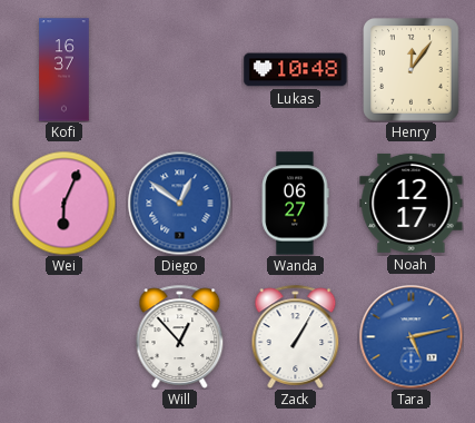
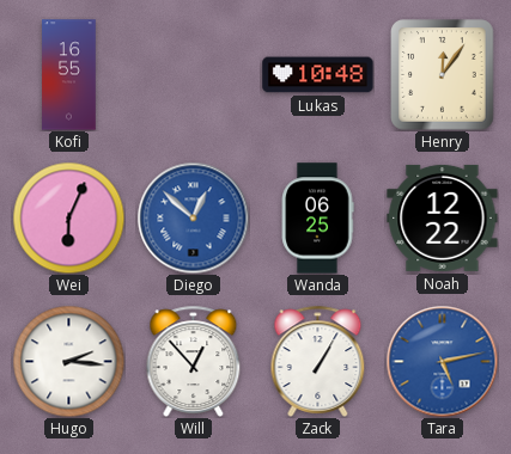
Kofi: 16:37 -> 16:55
Diego: 12:51 -> 12:52
Wanda: 06:27 -> 06:25
Noah: 12:17 -> 12:22
Hugo: none -> 2:16
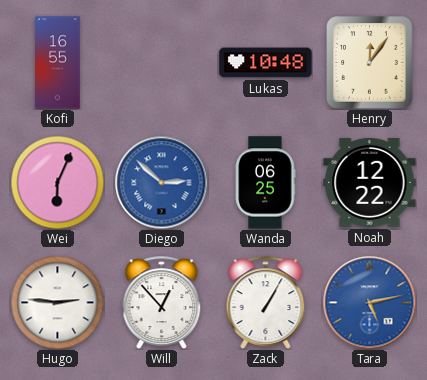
Diego: 12:52 -> 2:52
Hugo: 2:16 -> 2:46
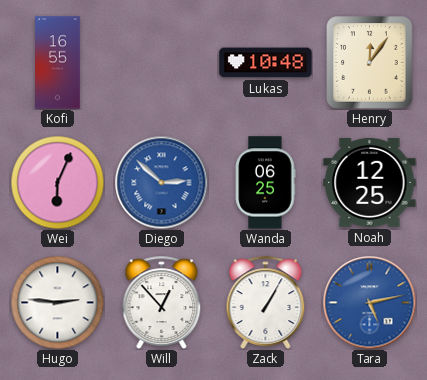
Noah: 12:22 -> 12:25
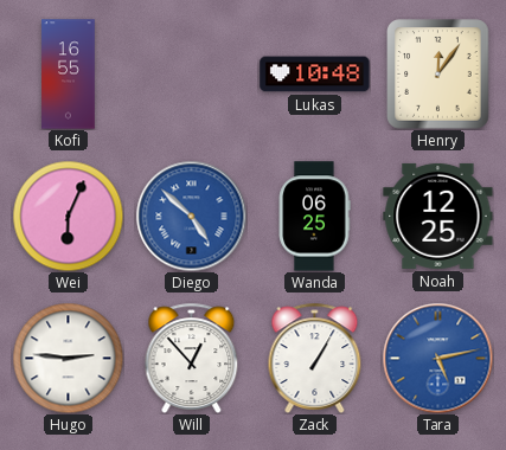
Diego: 2:52 -> 4:52
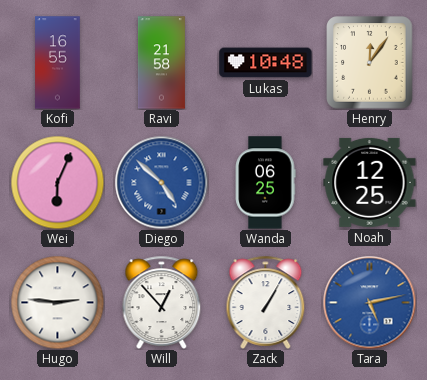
Ravi: none -> 21:58
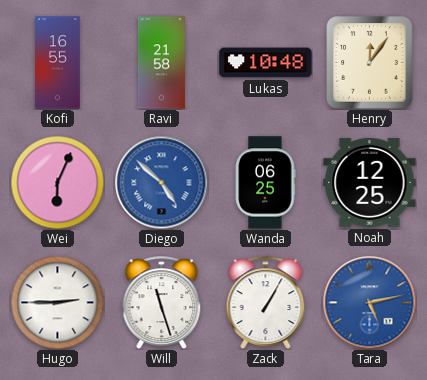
Hugo: 2:46 -> 2:45
Will: 12:53 -> 11:27
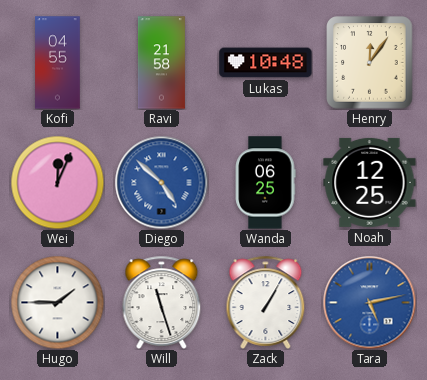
Kofi: 16:55 -> 04:55
Wei: 6:04 -> 12:04
Hugo: 2:45 -> 1:45
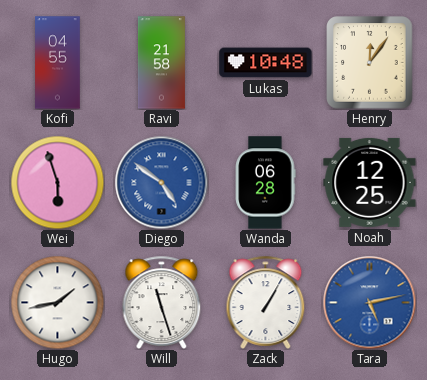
Wei: 12:04 -> 5:57
Diego: 4:52 -> 4:51
Wanda: 06:25 -> 06:28
Hugo: 1:45 -> 1:43
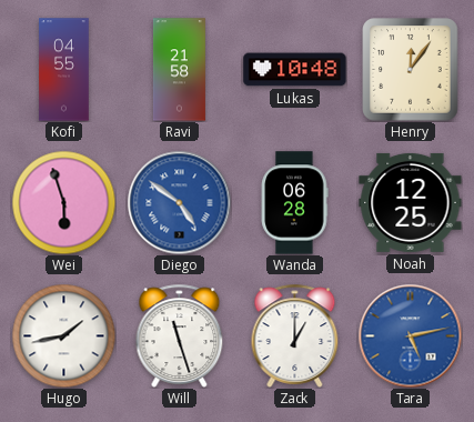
Zack: 1:05 -> 1:00
